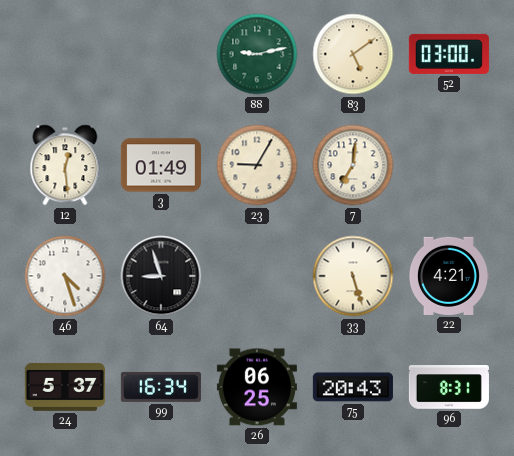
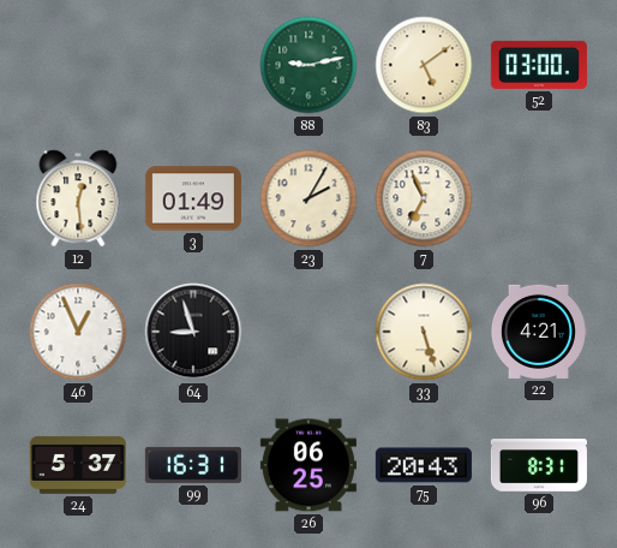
23: 9:05 -> 2:05
7: 7:01 -> 6:56
46: 4:27 -> 12:56
99: 16:34 -> 16:31
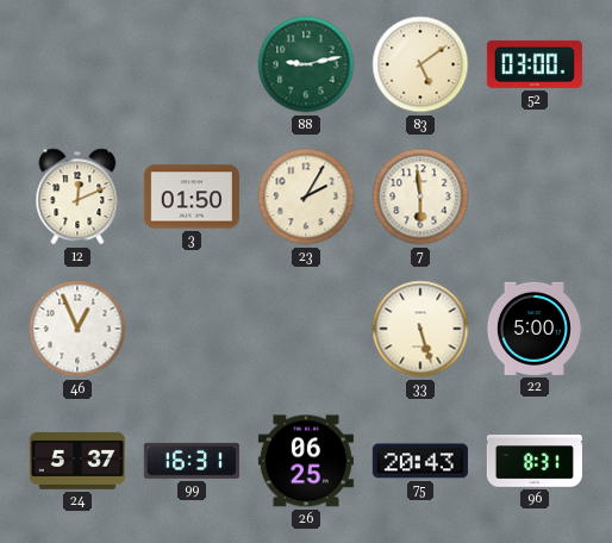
12: 12:29 -> 12:11
3: 01:49 -> 01:50
7: 6:56 -> 5:59
64: 8:57 -> none
22: 4:21 -> 5:00
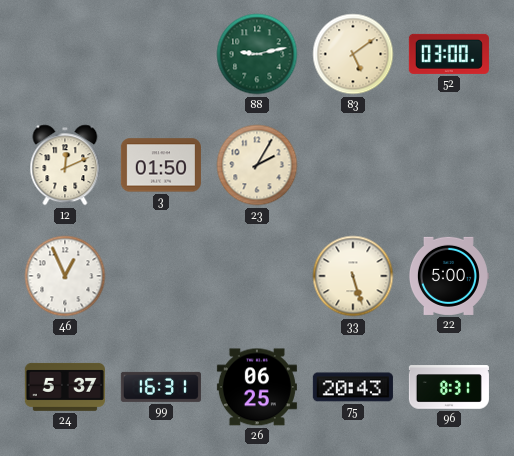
7: 5:59 -> none
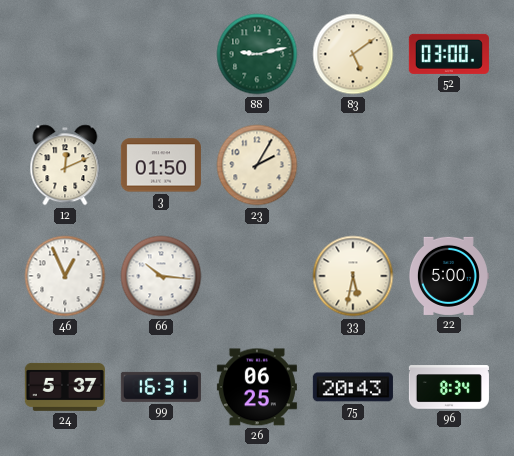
66: none -> 10:16
33: 5:27 -> 5:32
96: 8:31 -> 8:34
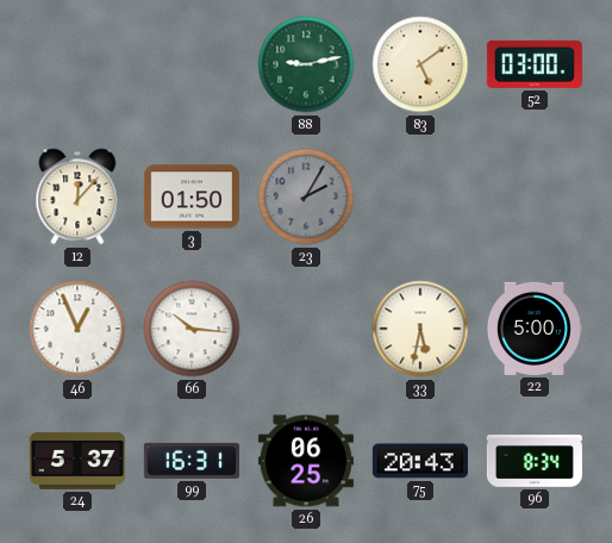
12: 12:11 -> 12:07
23 dial: cream -> grey
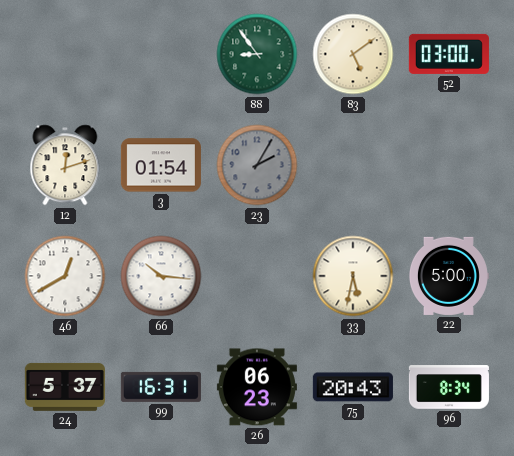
88: 9:13 -> 8:54
12: 12:07 -> 12:12
3: 01:50 -> 01:54
46: 12:56 -> 12:40
26: 06:25 -> 06:23
